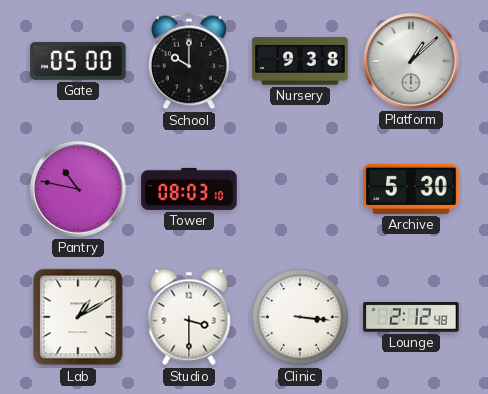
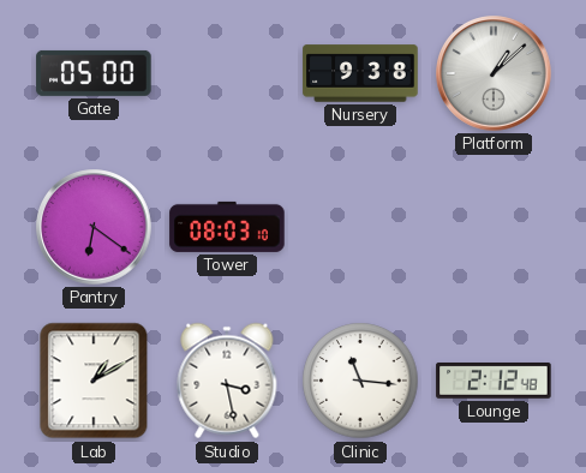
School: 10:00 -> none
Pantry: 10:47 -> 6:21
Archive: 5:30 -> none
Studio: 3:30 -> 3:28
Clinic: 3:16 -> 11:16
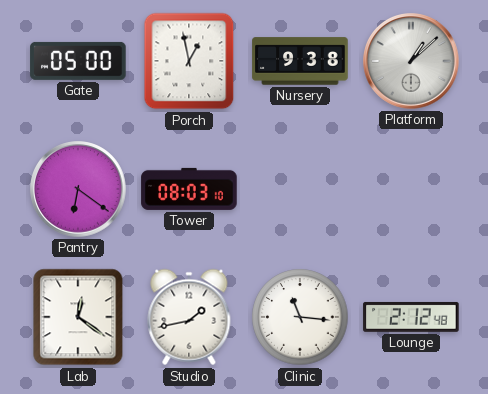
Porch: none -> 12:58
Lab: 1:10 -> 12:21
Studio: 3:28 -> 1:43
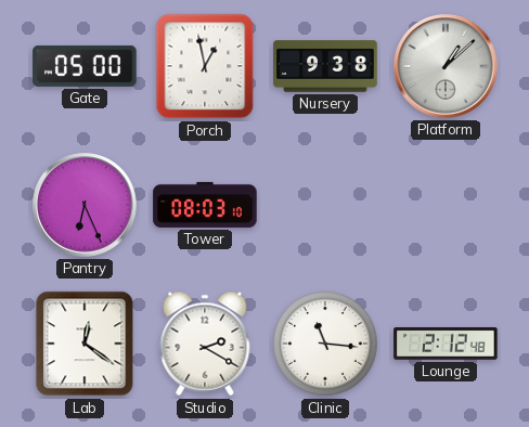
Pantry: 6:21 -> 6:26
Studio: 1:43 -> 2:20
